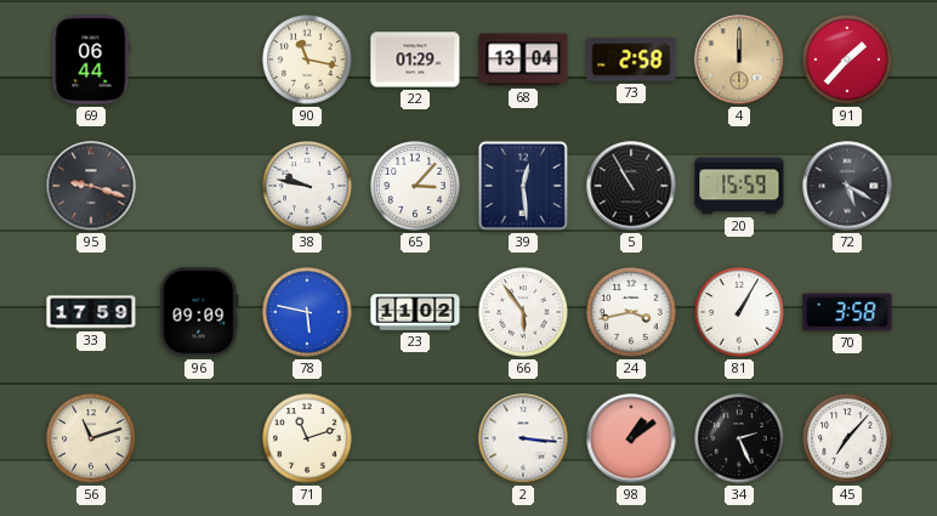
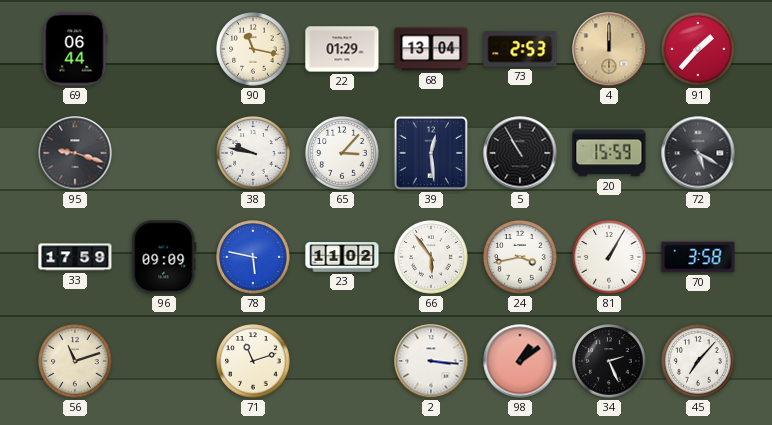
73: 2:58 -> 2:53
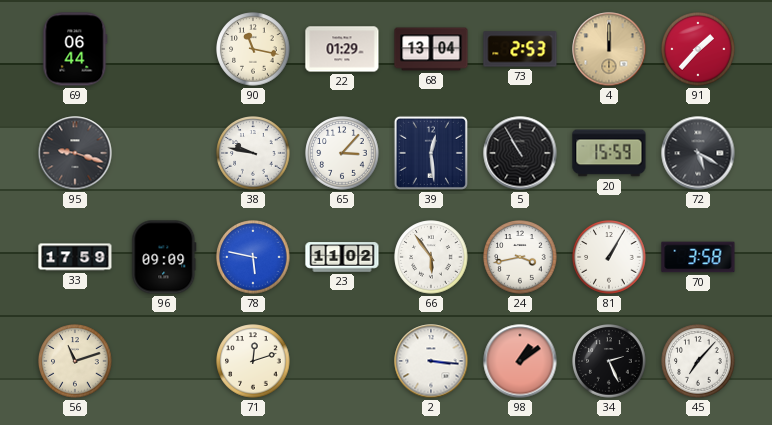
71: 11:12 -> 12:12
